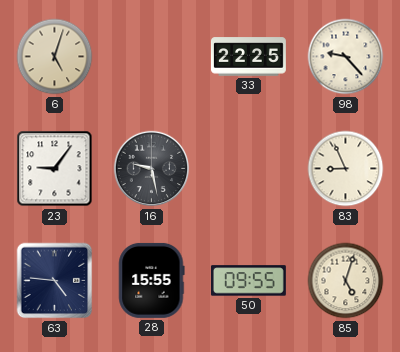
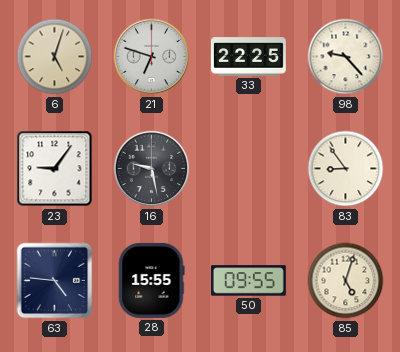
21: none -> 6:48
83: 8:56 -> 8:54
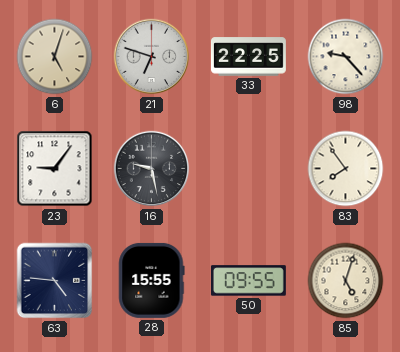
83: 8:54 -> 7:54
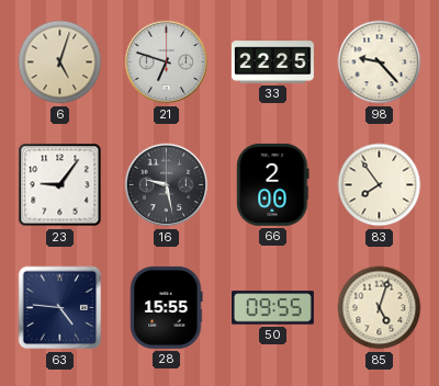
66: none -> 2:00
